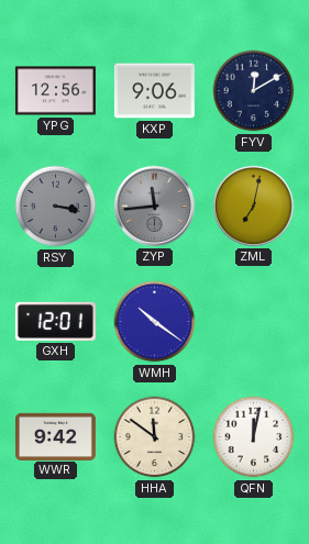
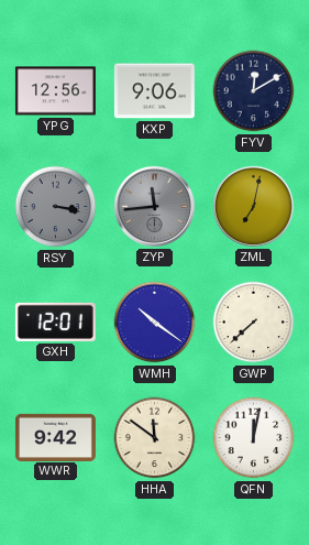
GWP: none -> 7:38
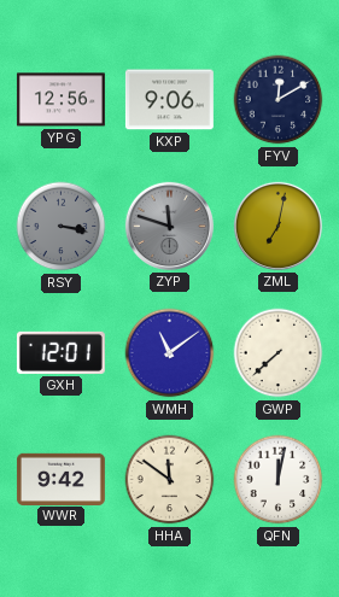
ZYP: 11:44 -> 11:48
WMH: 10:21 -> 11:09
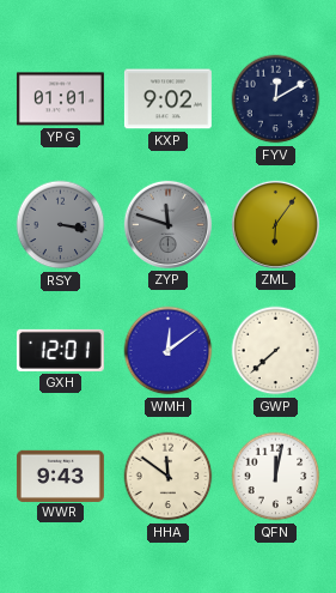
YPG: 12:56 -> 01:01
KXP: 9:06 -> 9:02
ZML: 7:02 -> 6:06
WMH: 11:09 -> 12:09
WWR: 9:42 -> 9:43
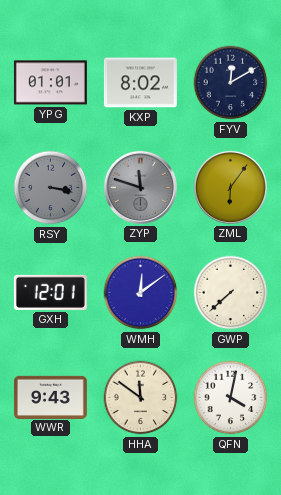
KXP: 9:02 -> 8:02
QFN: 12:02 -> 4:02
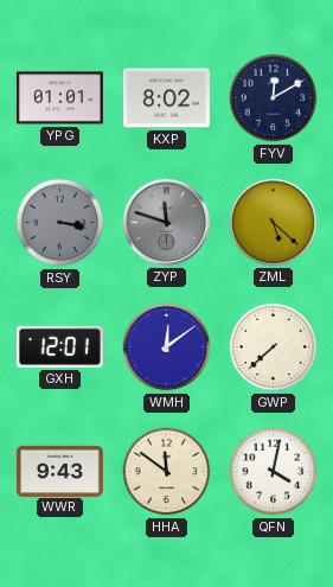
ZML: 6:06 -> 5:22
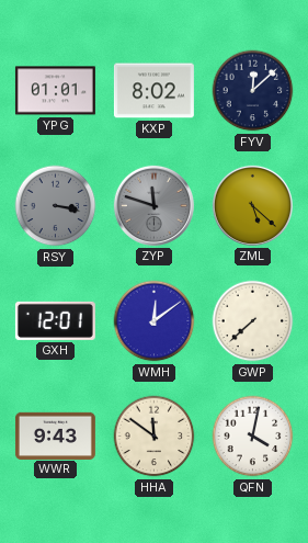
FYV: 12:10 -> 12:08
